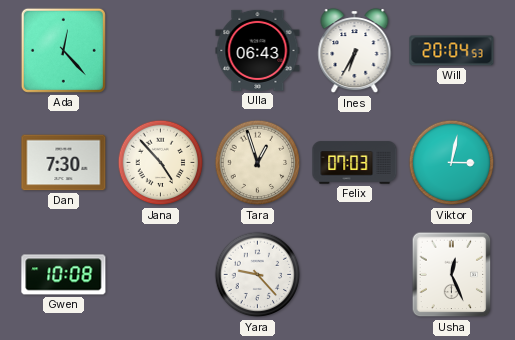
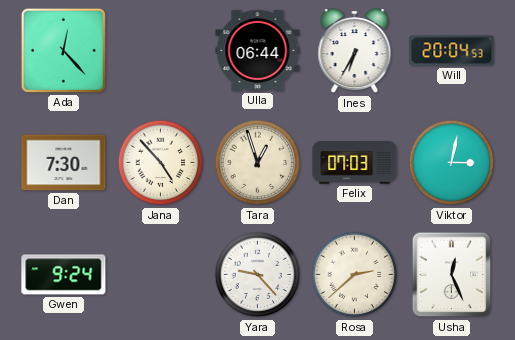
Ulla: 06:43 -> 06:44
Gwen: 10:08 -> 9:24
Rosa: none -> 2:38
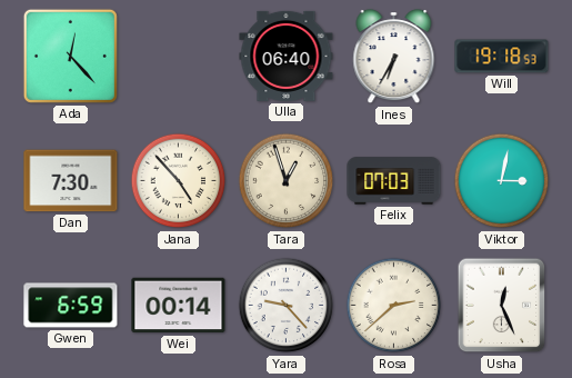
Ulla: 06:44 -> 06:40
Will: 20:04 -> 19:18
Gwen: 9:24 -> 6:59
Wei: none -> 00:14
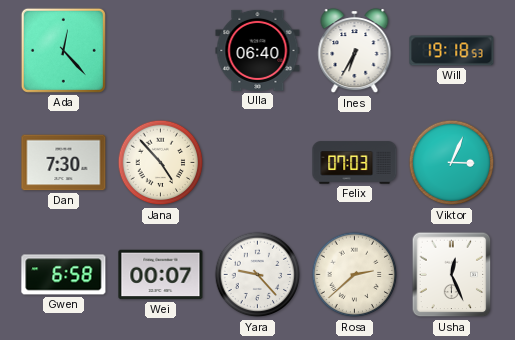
Tara: 12:57 -> none
Viktor: 3:02 -> 3:04
Gwen: 6:59 -> 6:58
Wei: 00:14 -> 00:07
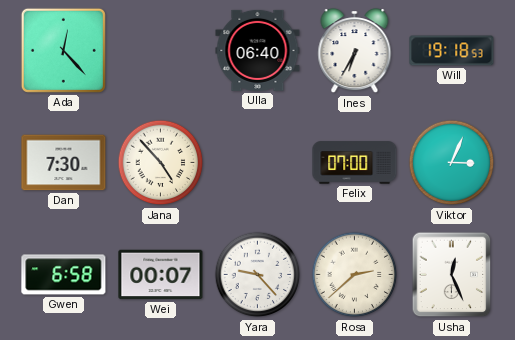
Felix: 07:03 -> 07:00
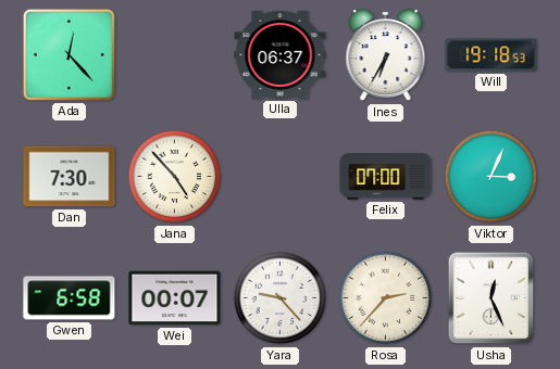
Ulla: 06:40 -> 06:37
Rosa: 2:38 -> 2:37
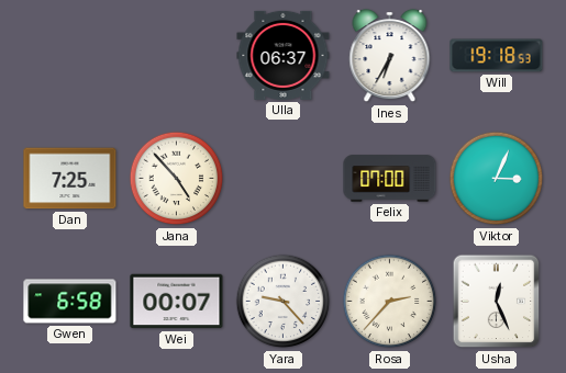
Ada: 12:23 -> none
Dan: 7:30 -> 7:25
